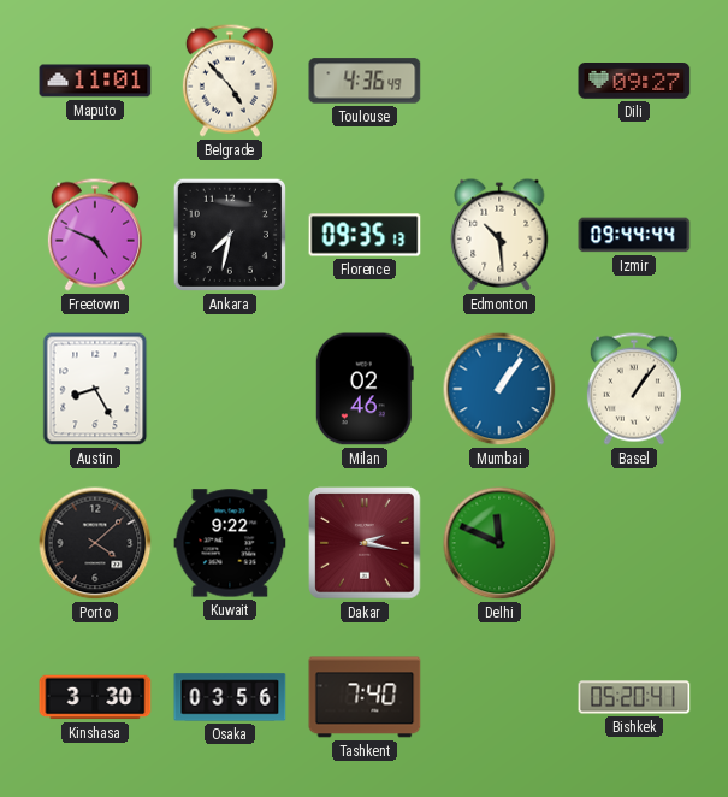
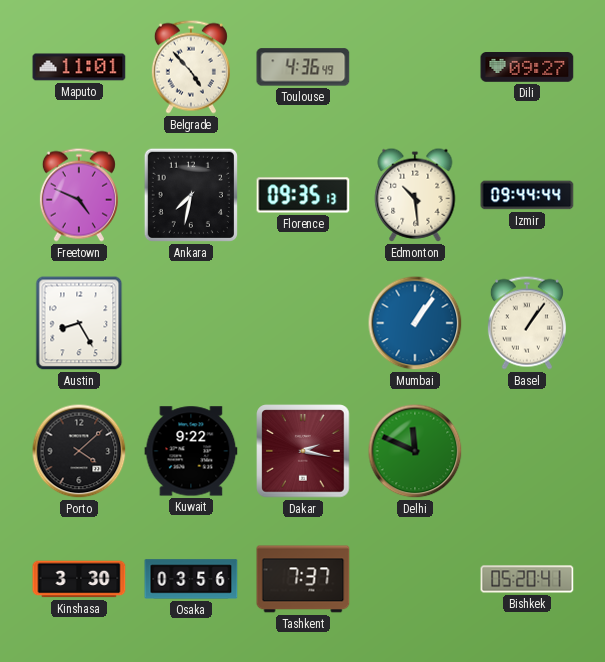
Milan: 02:46 -> none
Tashkent: 7:40 -> 7:37
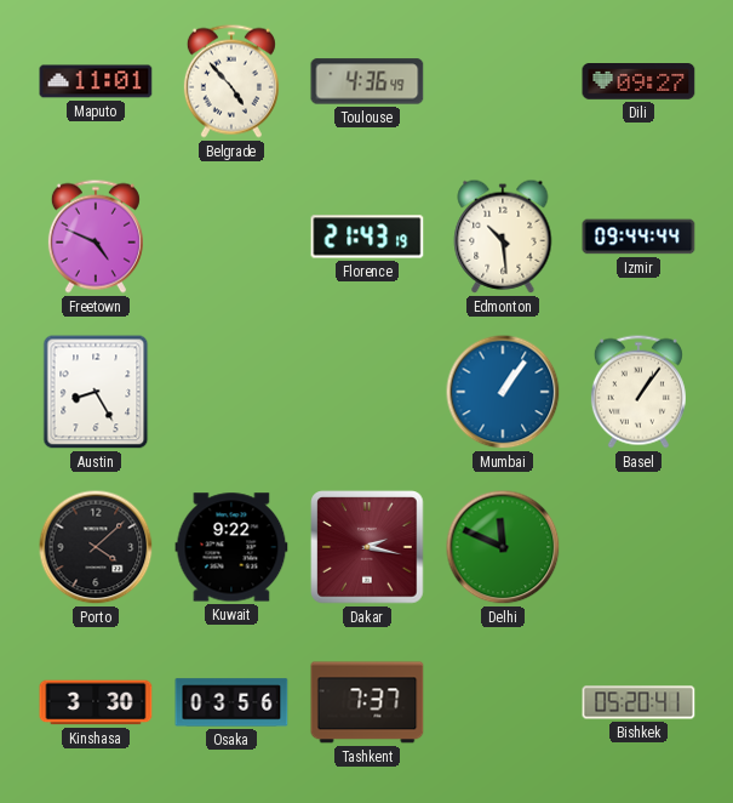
Ankara: 7:32 -> none
Florence: 09:35 -> 21:43
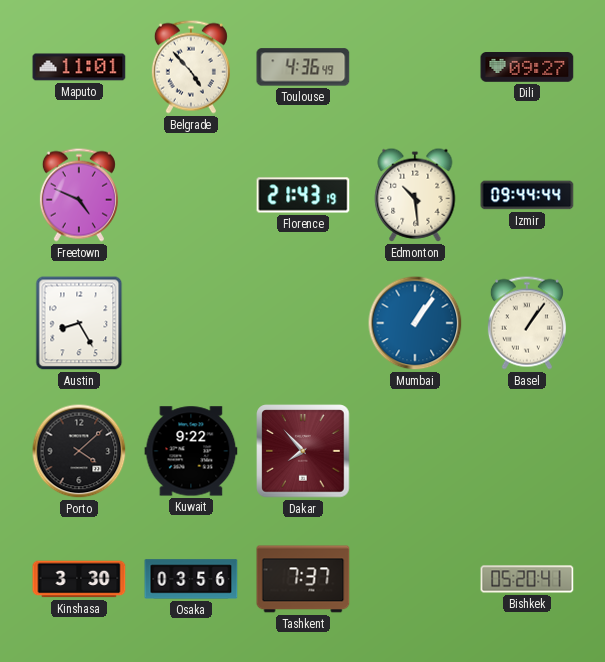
Dakar: 2:17 -> 7:53
Delhi: 11:49 -> none
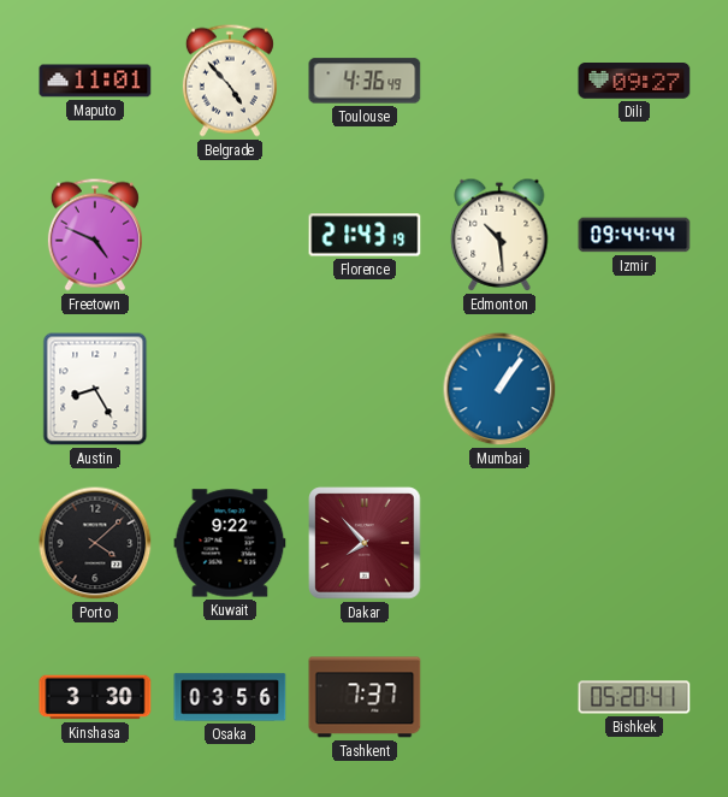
Basel: 1:06 -> none
